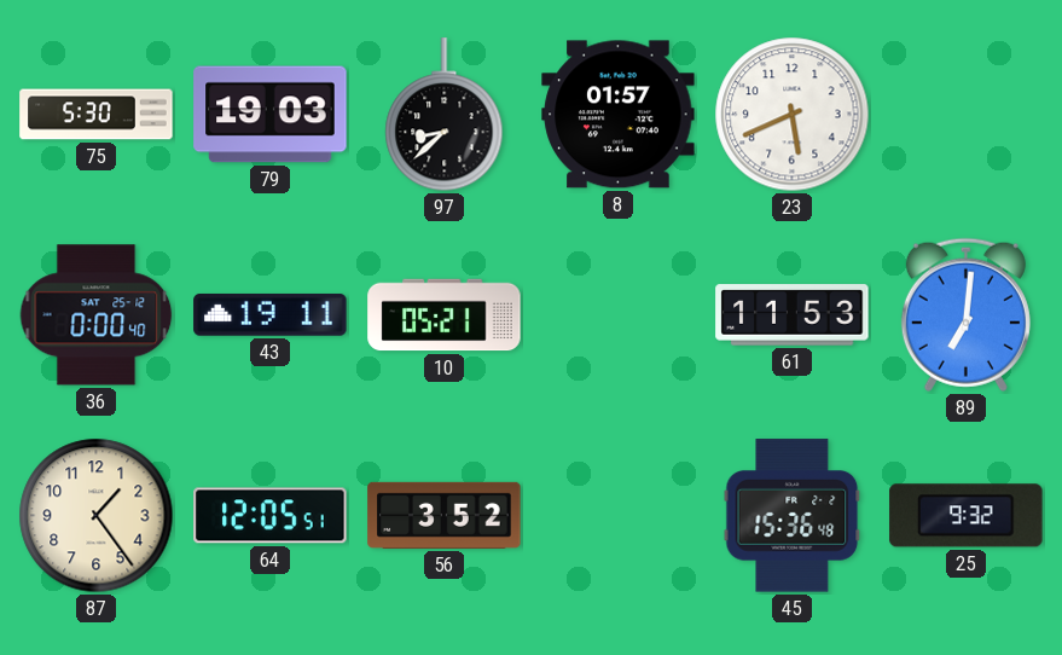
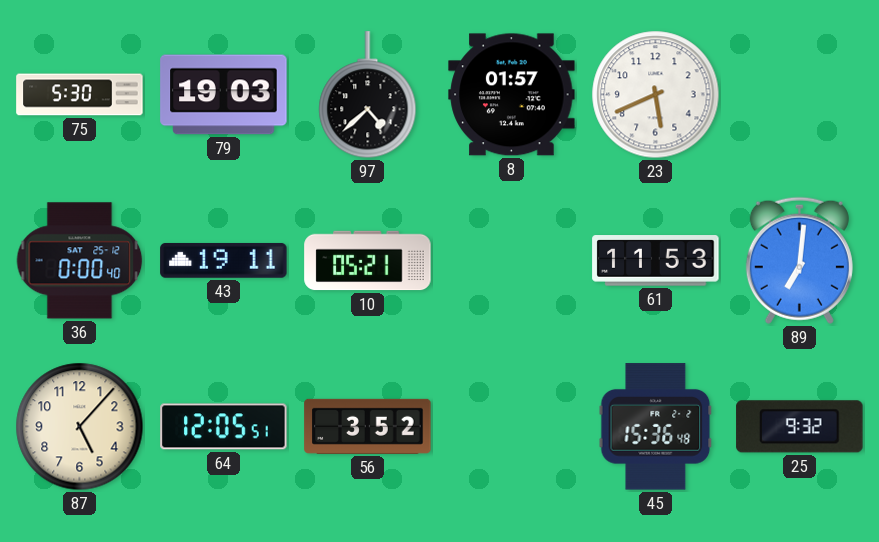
97: 8:38 -> 4:38
87: 1:24 -> 5:07
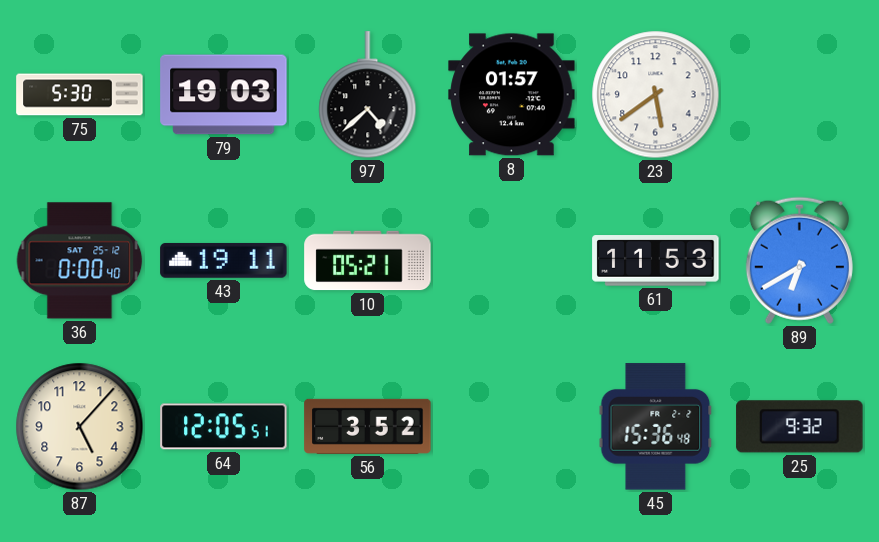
23: 5:41 -> 5:39
89: 7:01 -> 6:40
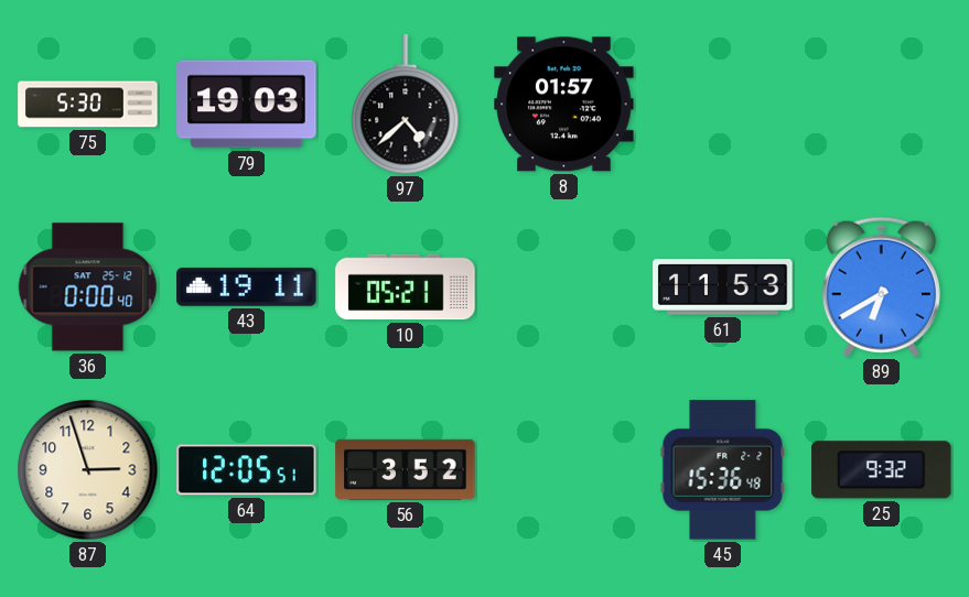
23: 5:39 -> none
87: 5:07 -> 2:57
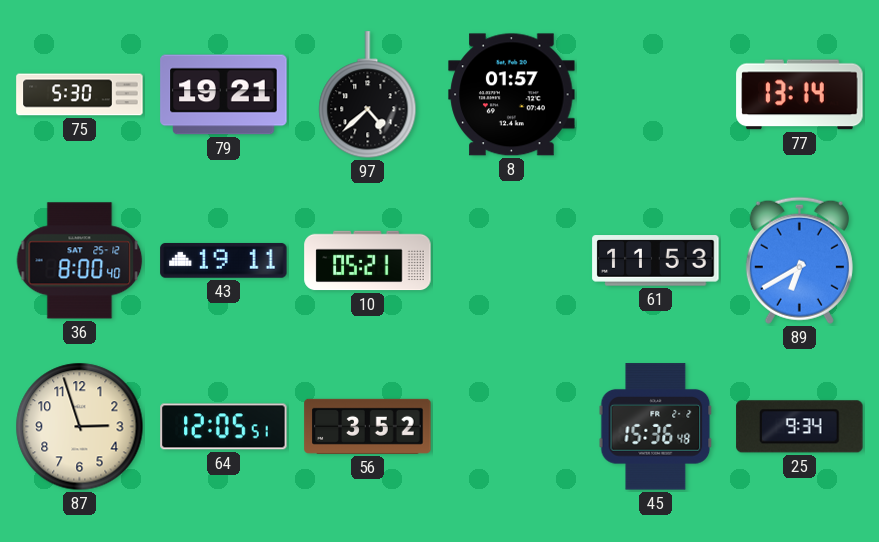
79: 19:03 -> 19:21
77: none -> 13:14
36: 0:00 -> 8:00
25: 9:32 -> 9:34
